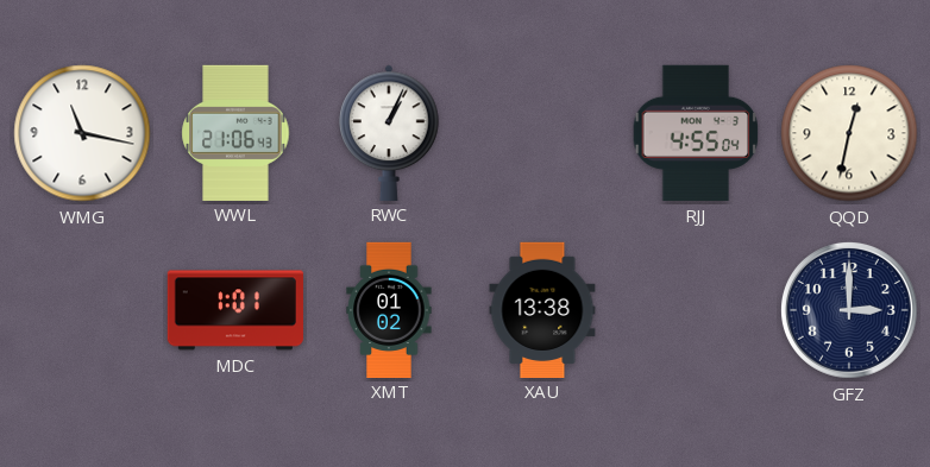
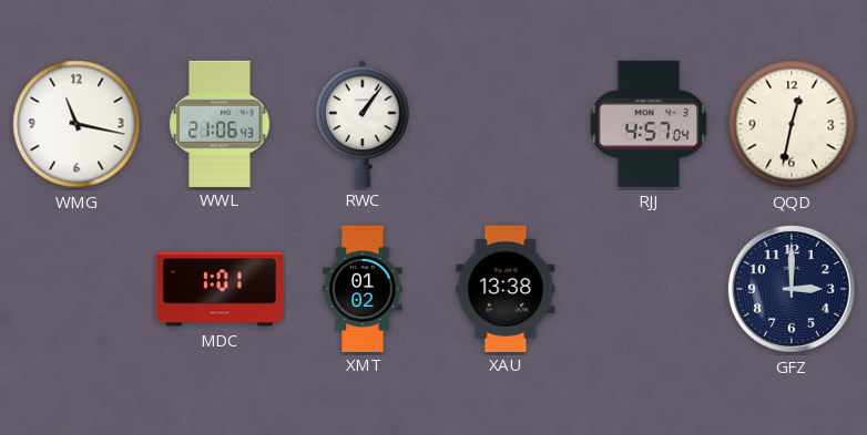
RWC: 1:04 -> 1:06
RJJ: 4:55 -> 4:57
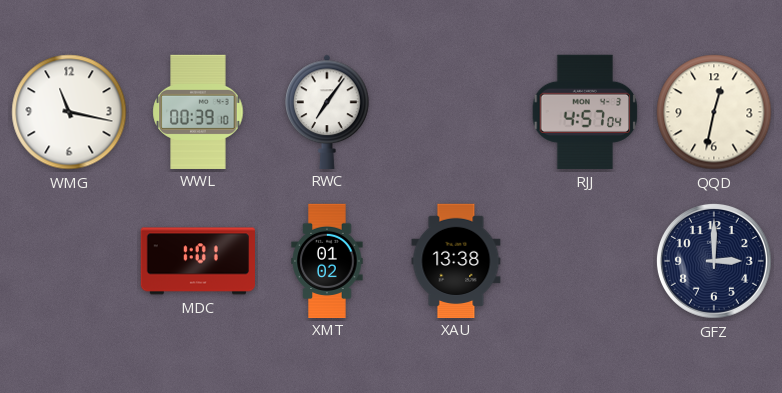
WWL: 21:06 -> 00:39
RWC: 1:06 -> 7:06
